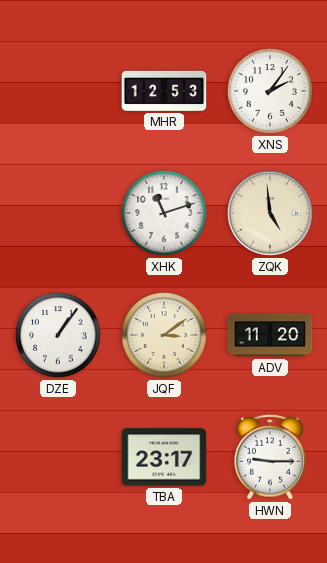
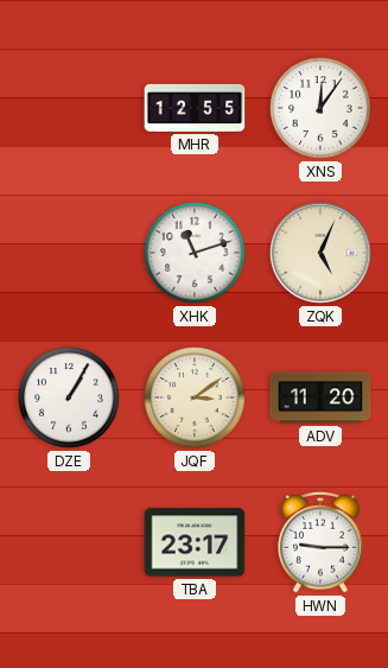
MHR: 12:53 -> 12:55
XNS: 2:06 -> 12:06
ZQK: 4:59 -> 5:04
DZE: 1:06 -> 1:05
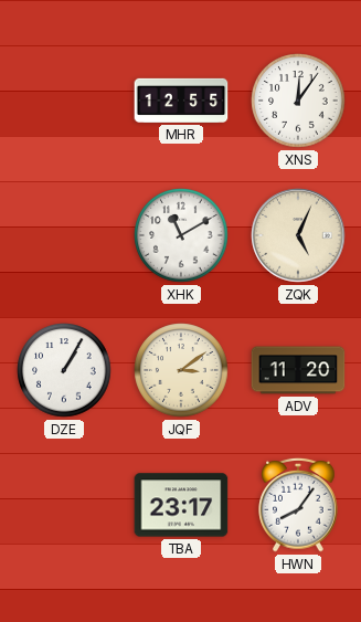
XHK: 11:12 -> 11:10
HWN: 9:15 -> 8:06
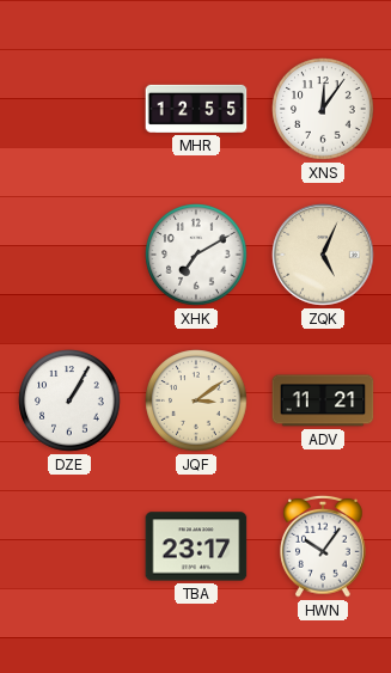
XHK: 11:10 -> 7:10
ADV: 11:20 -> 11:21
HWN: 8:06 -> 10:06
